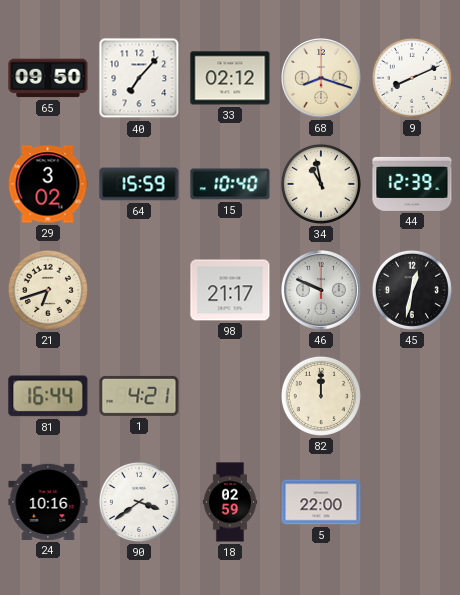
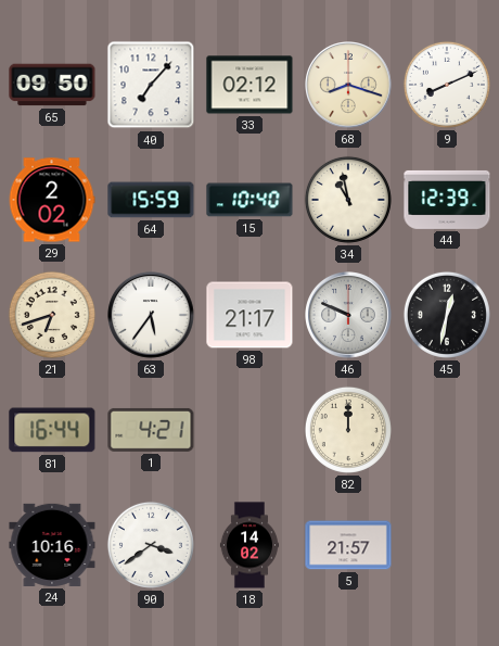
29: 3:02 -> 2:02
63: none -> 5:36
18: 02:59 -> 14:02
5: 22:00 -> 21:57
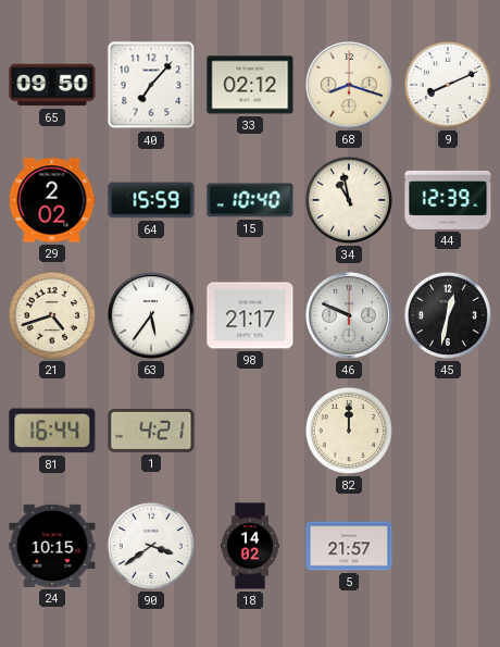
21: 6:42 -> 4:42
24: 10:16 -> 10:15
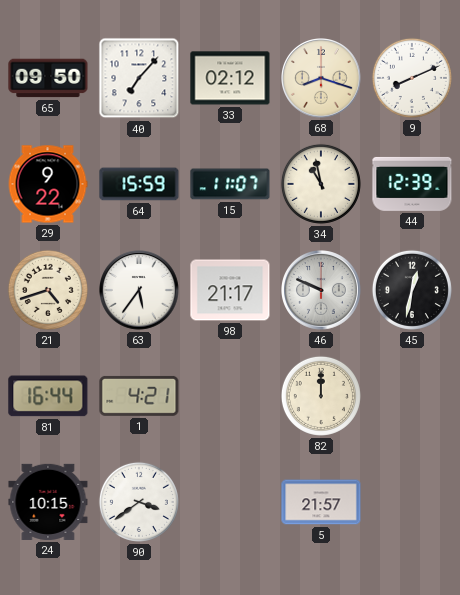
29: 2:02 -> 9:22
15: 10:40 -> 11:07
18: 14:02 -> none
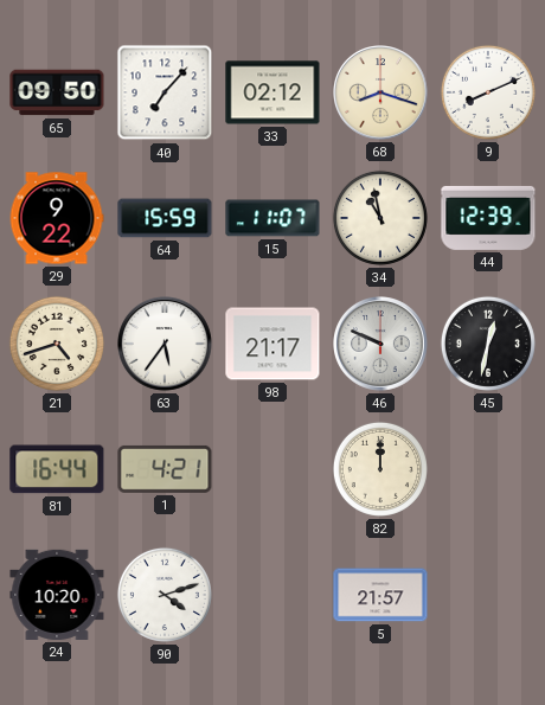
24: 10:15 -> 10:20
90: 3:39 -> 4:12
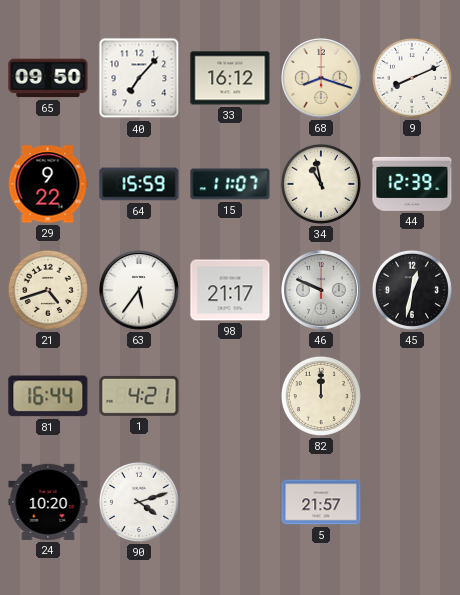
33: 02:12 -> 16:12
